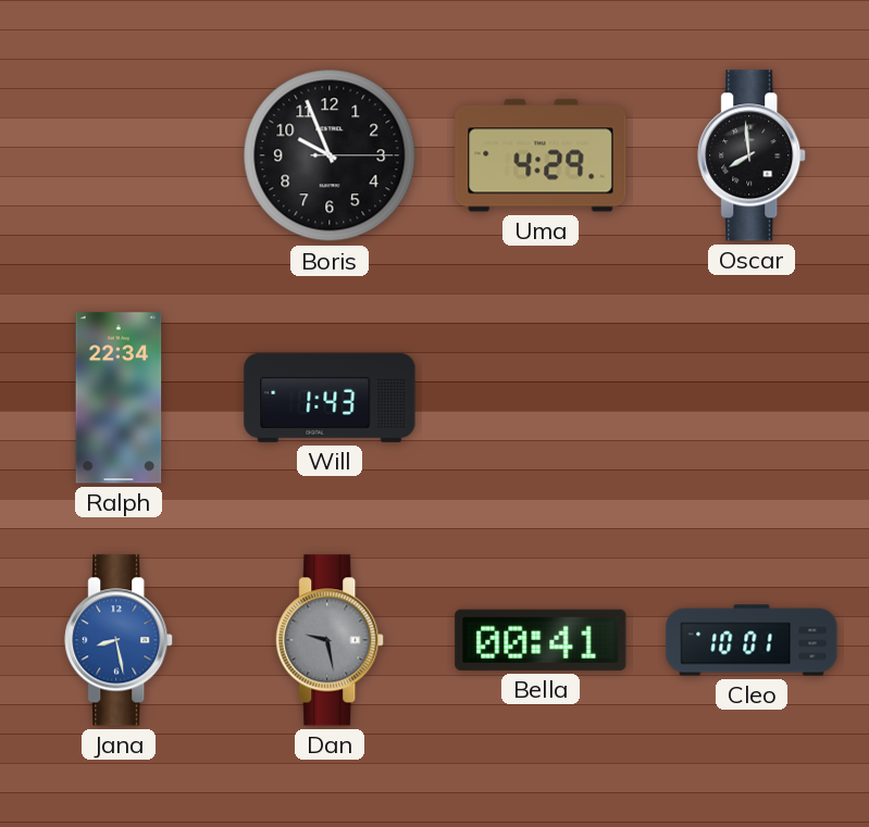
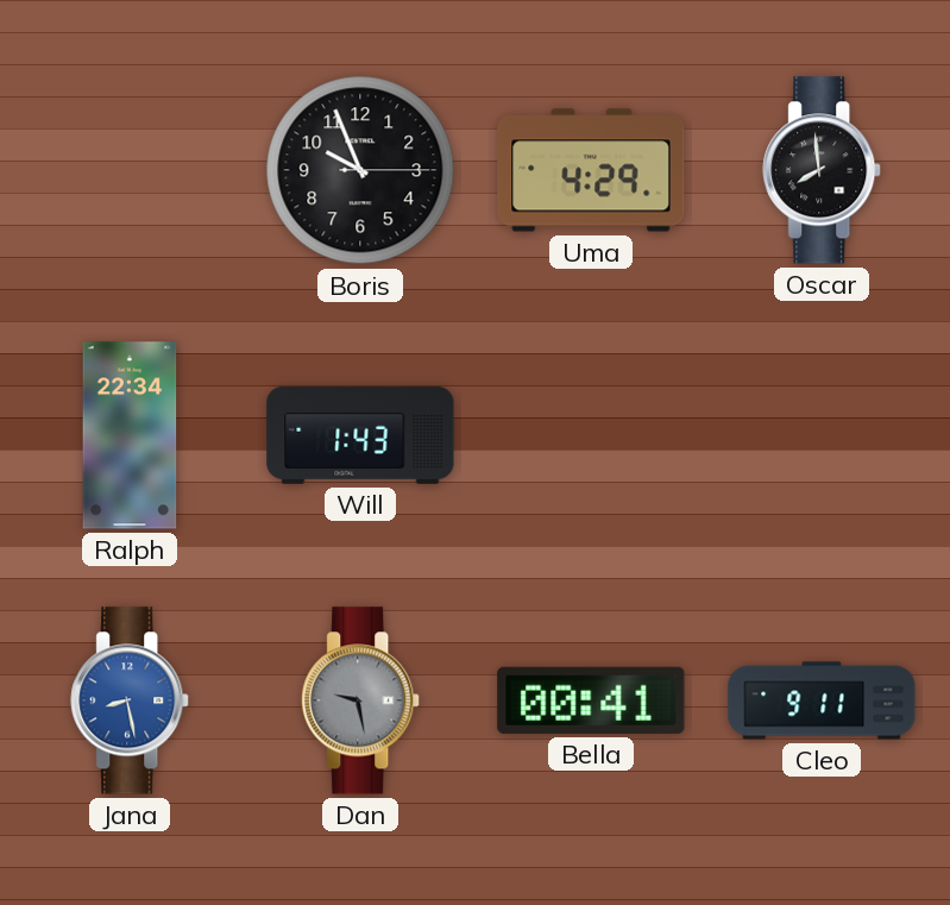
Cleo: 10:01 -> 9:11
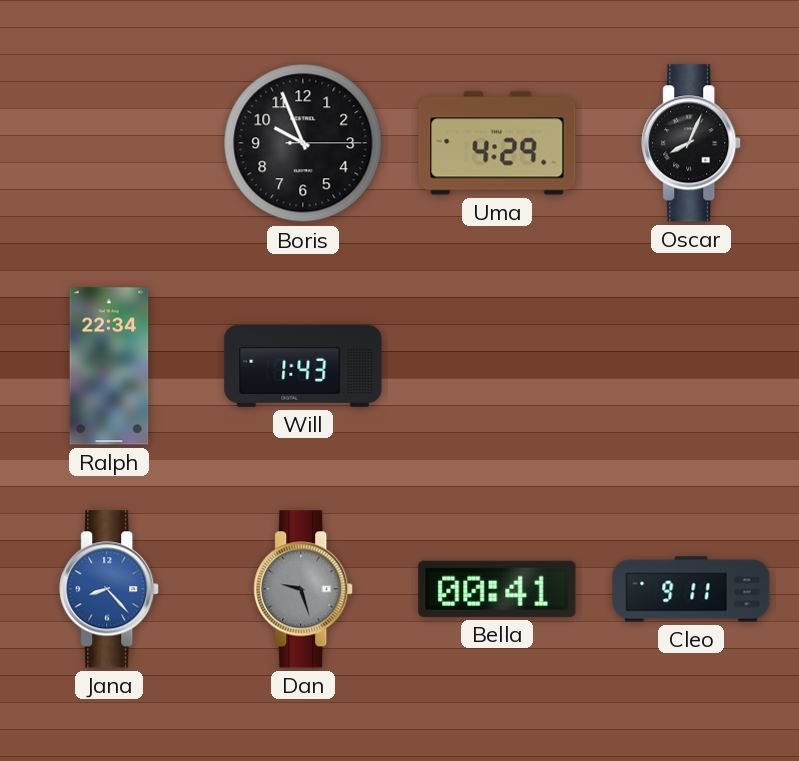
Oscar: 7:59 -> 8:04
Jana: 8:28 -> 8:23
Dan: 9:28 -> 9:27
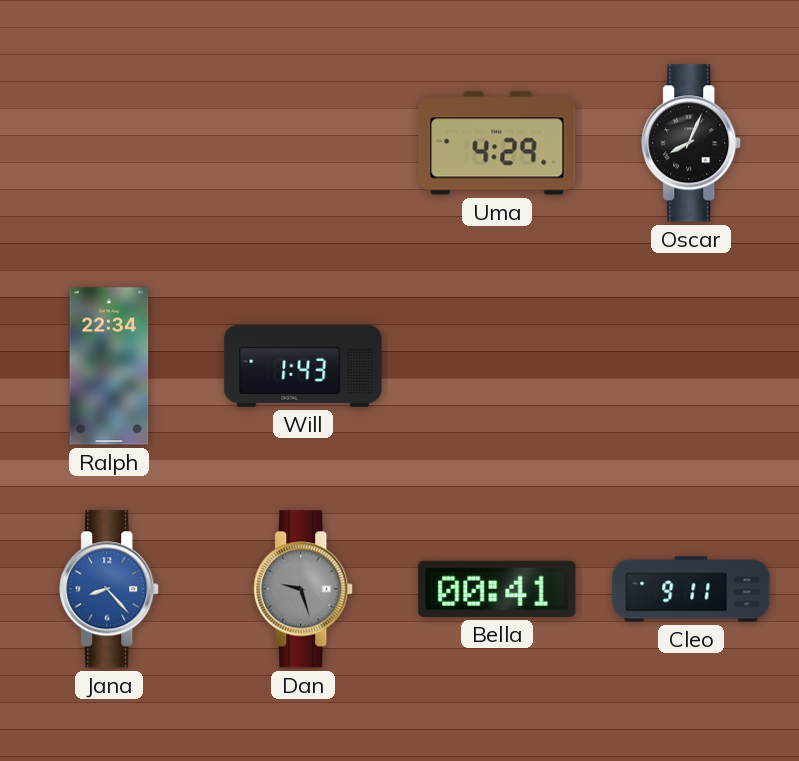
Boris: 9:56 -> none
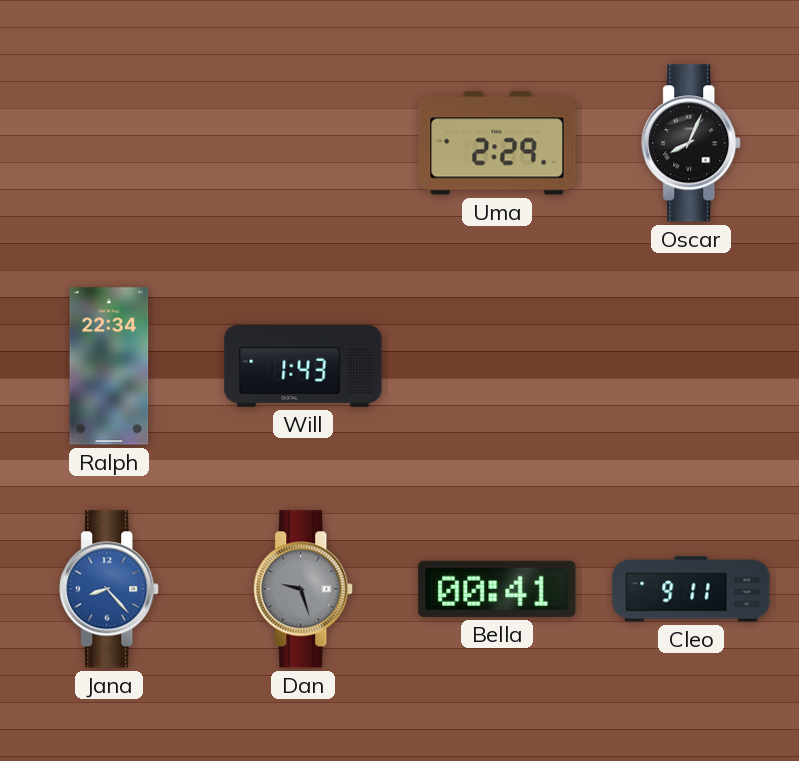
Uma: 4:29 -> 2:29
